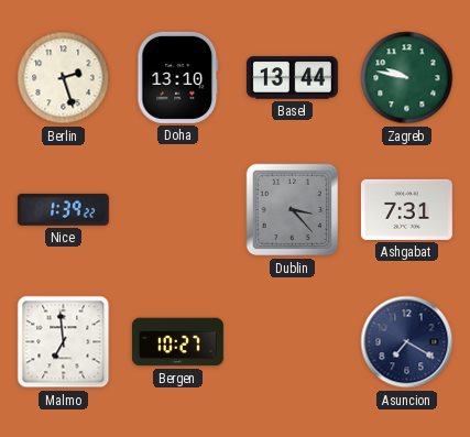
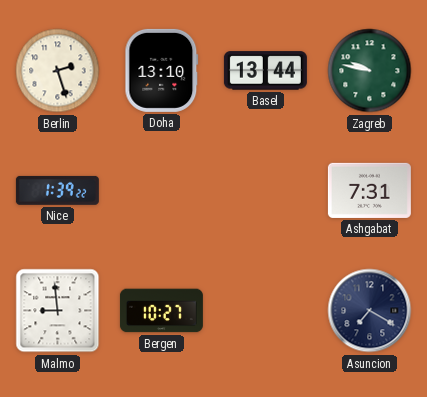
Dublin: 3:23 -> none
Malmo: 6:59 -> 8:59
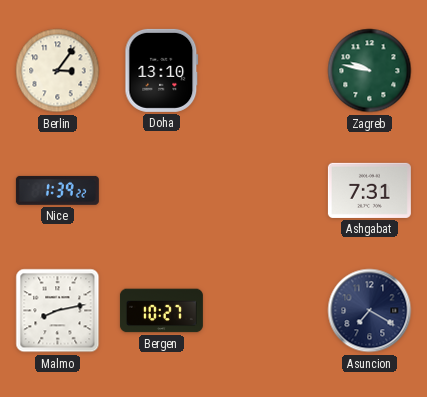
Berlin: 2:27 -> 3:06
Basel: 13:44 -> none
Malmo: 8:59 -> 8:13
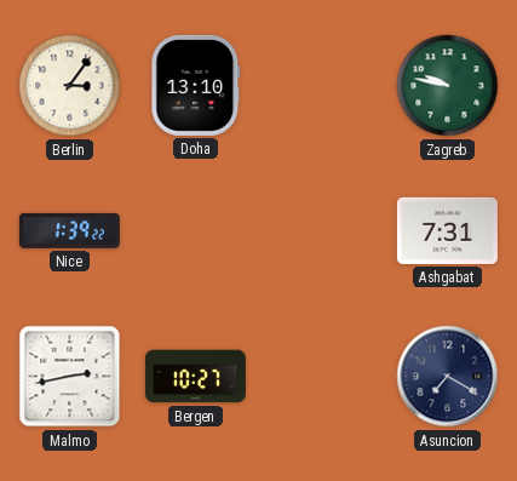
Malmo: 8:13 -> 2:43
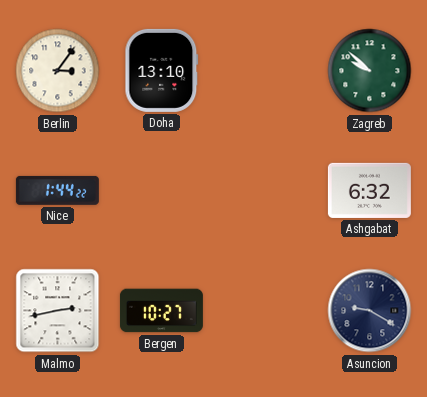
Zagreb: 9:47 -> 9:52
Nice: 1:39 -> 1:44
Ashgabat: 7:31 -> 6:32
Asuncion: 7:20 -> 9:20
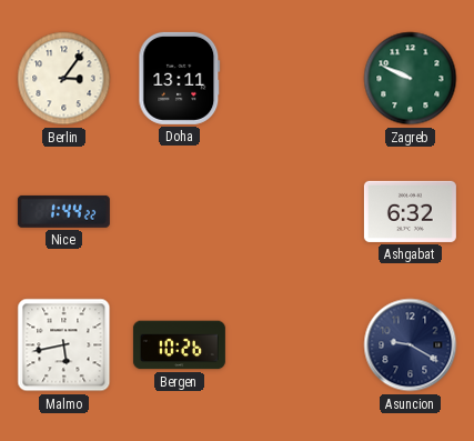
Doha: 13:10 -> 13:11
Zagreb: 9:52 -> 9:49
Malmo: 2:43 -> 5:43
Bergen: 10:27 -> 10:26
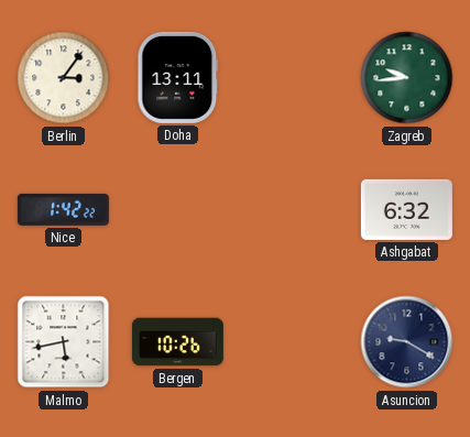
Zagreb: 9:49 -> 9:44
Nice: 1:44 -> 1:42
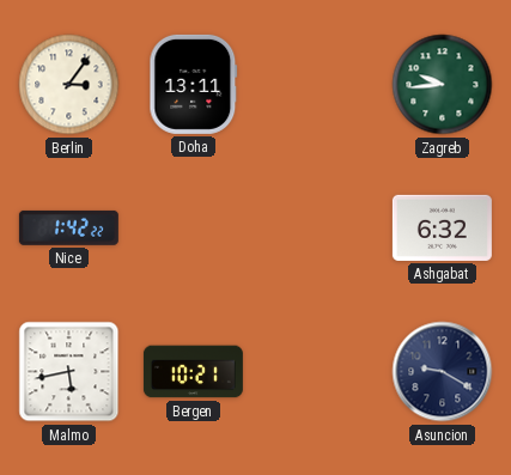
Bergen: 10:26 -> 10:21
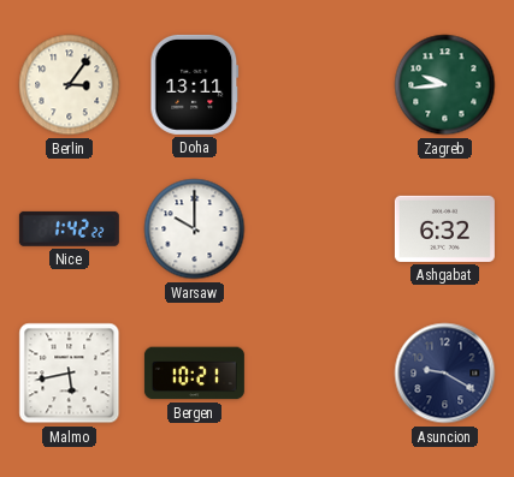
Warsaw: none -> 10:00
